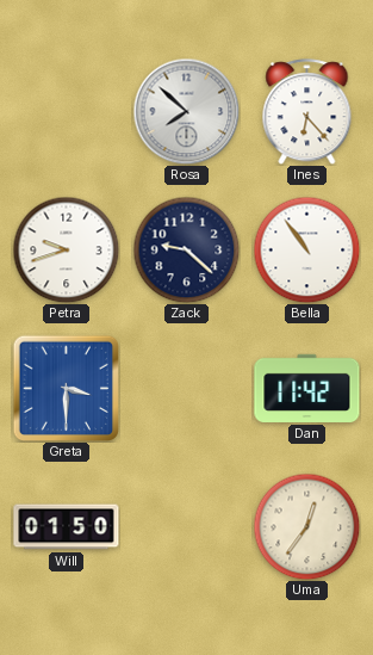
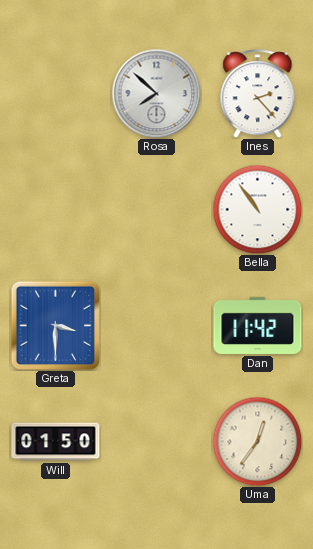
Ines: 6:23 -> 2:23
Petra: 9:42 -> none
Zack: 9:22 -> none
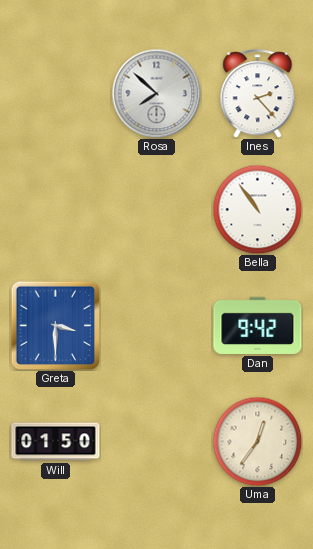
Dan: 11:42 -> 9:42
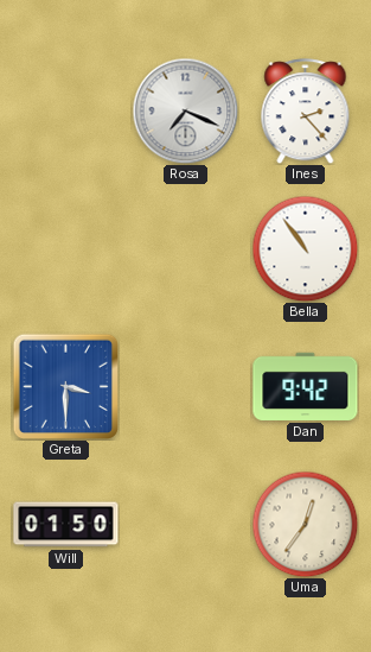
Rosa: 7:52 -> 7:19
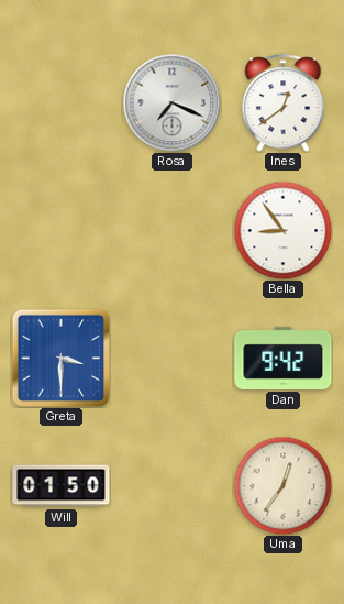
Ines: 2:23 -> 12:39
Bella: 10:54 -> 8:54
